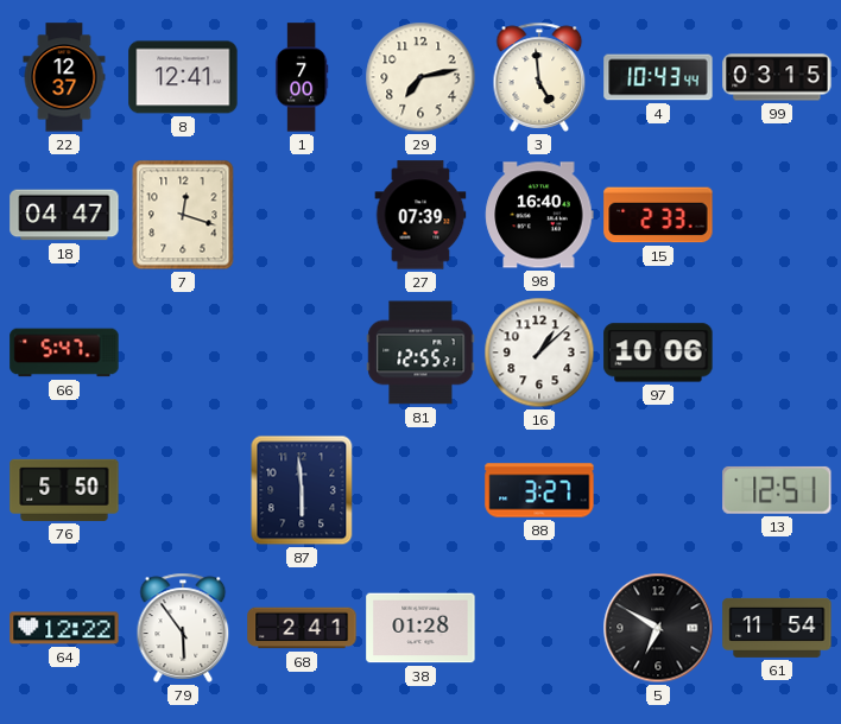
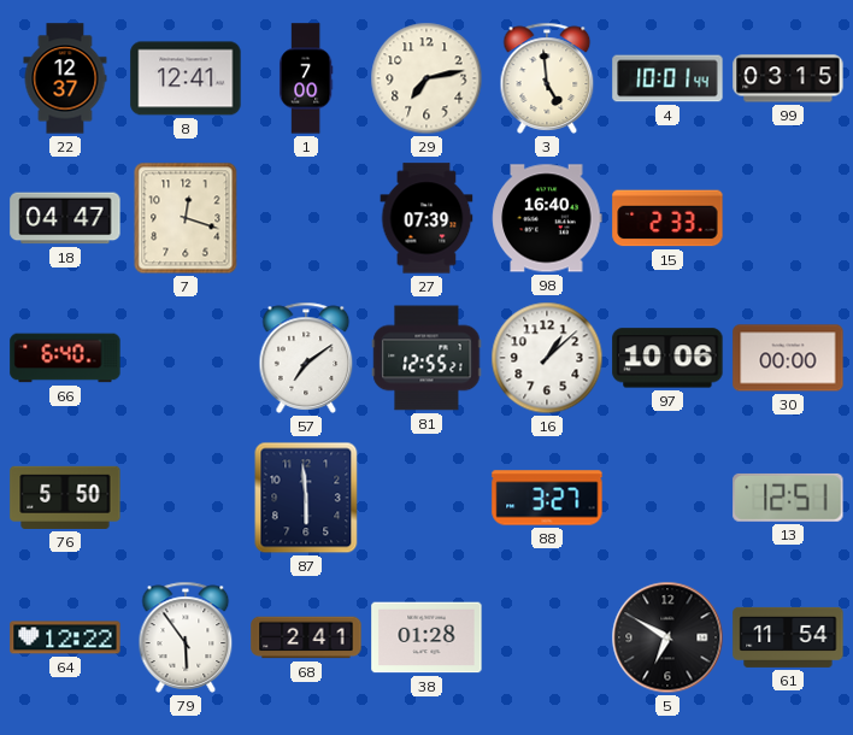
4: 10:43 -> 10:01
66: 5:47 -> 6:40
57: none -> 7:09
30: none -> 00:00
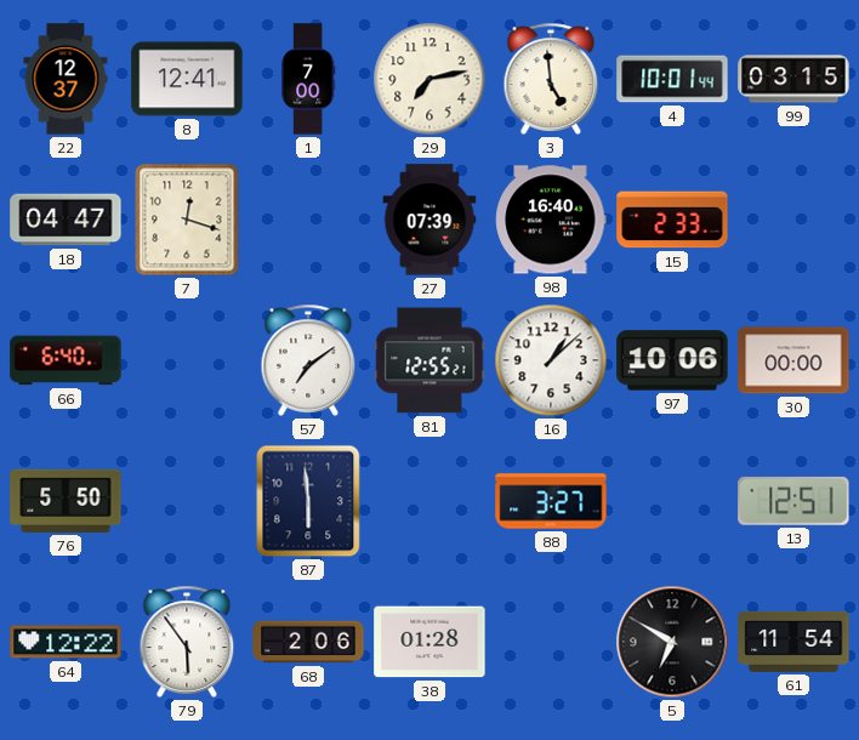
68: 2:41 -> 2:06
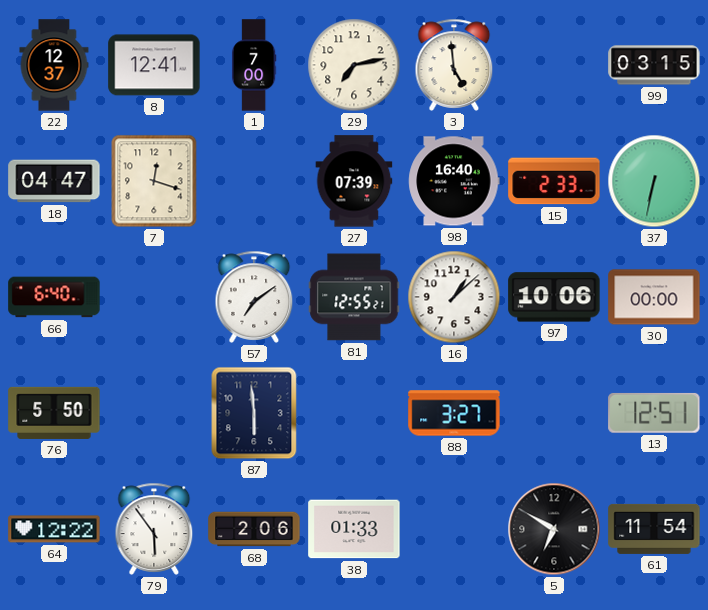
4: 10:01 -> none
37: none -> 6:32
38: 01:28 -> 01:33
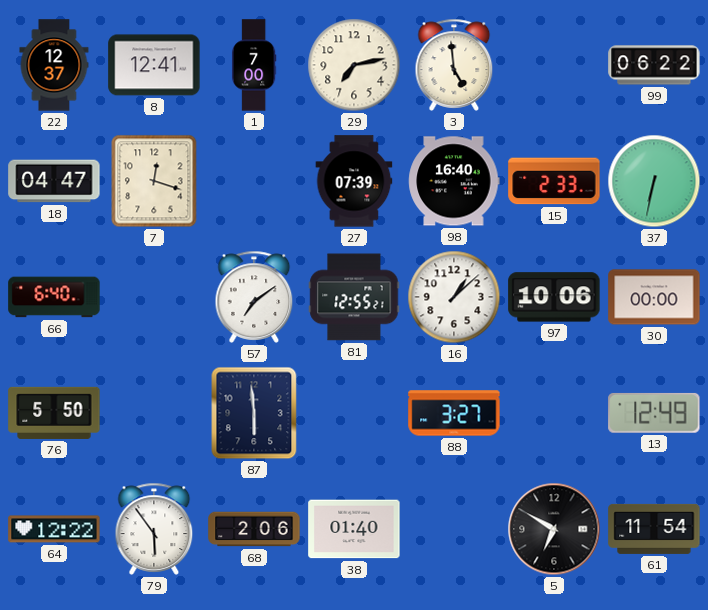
99: 03:15 -> 06:22
13: 12:51 -> 12:49
38: 01:33 -> 01:40
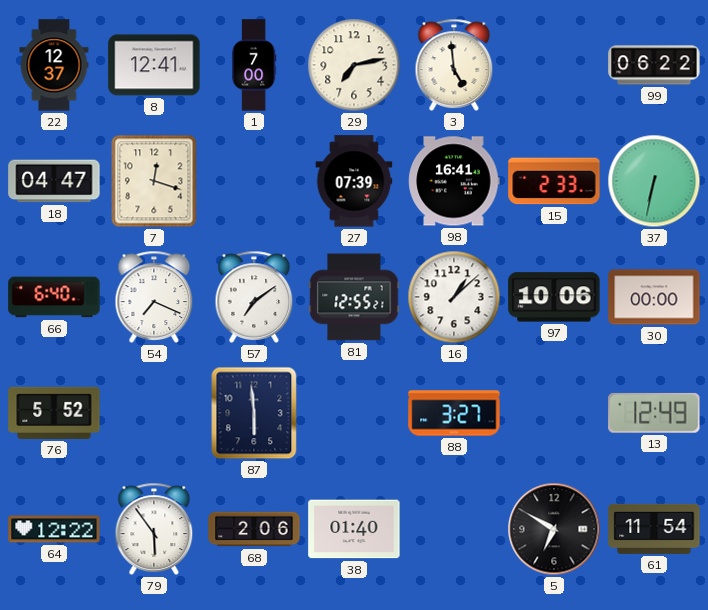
98: 16:40 -> 16:41
54: none -> 7:19
76: 5:50 -> 5:52
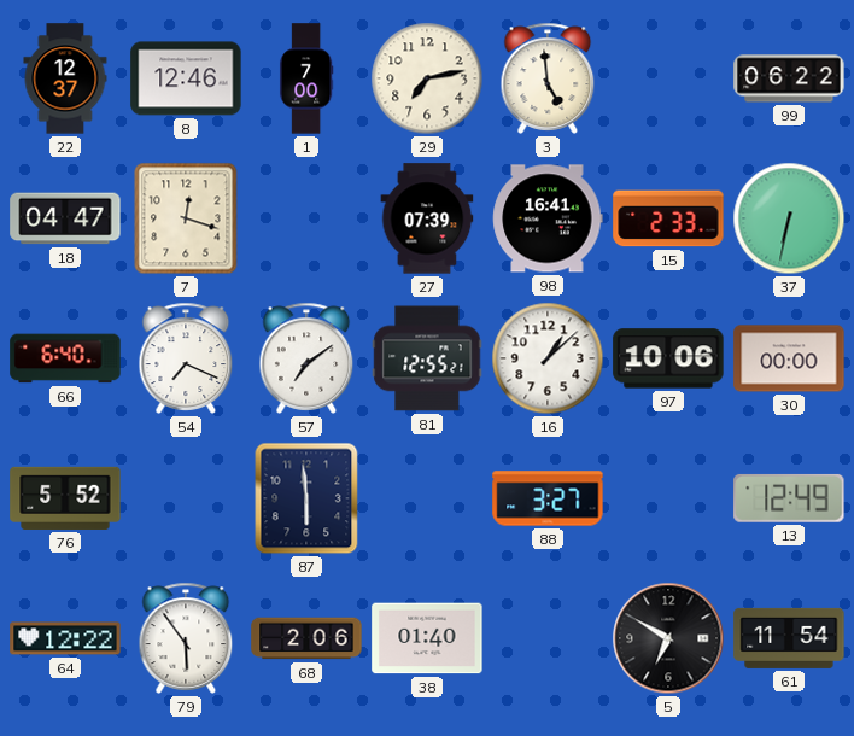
8: 12:41 -> 12:46
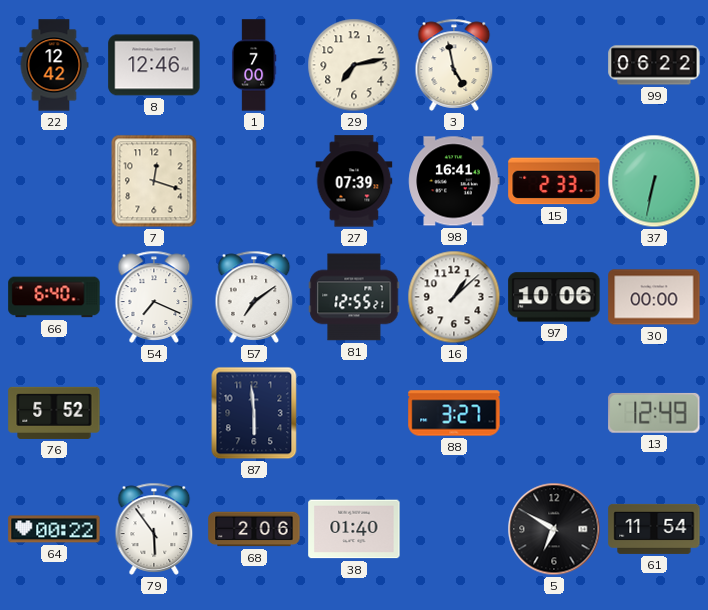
22: 12:37 -> 12:42
3: 4:59 -> 4:58
18: 04:47 -> none
64: 12:22 -> 00:22
